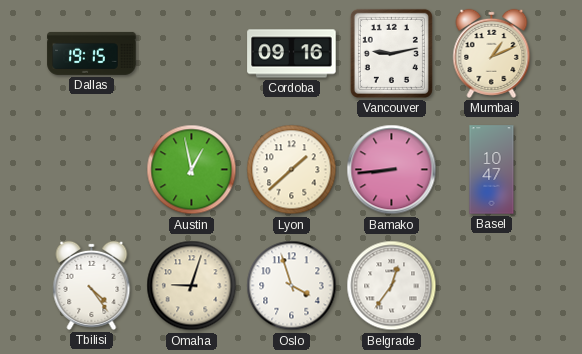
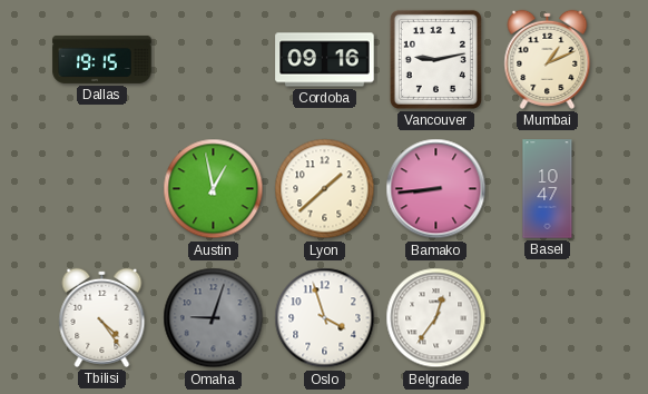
Omaha dial: cream -> grey
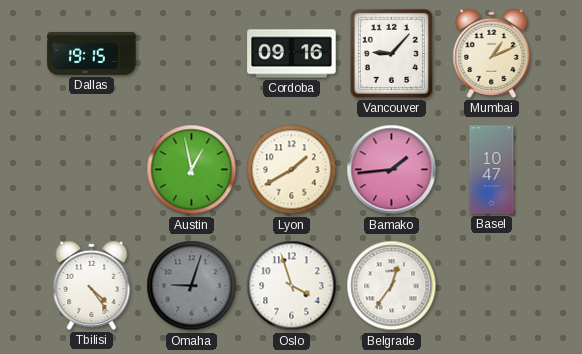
Vancouver: 9:13 -> 9:07
Lyon: 1:38 -> 1:40
Bamako: 8:44 -> 1:44
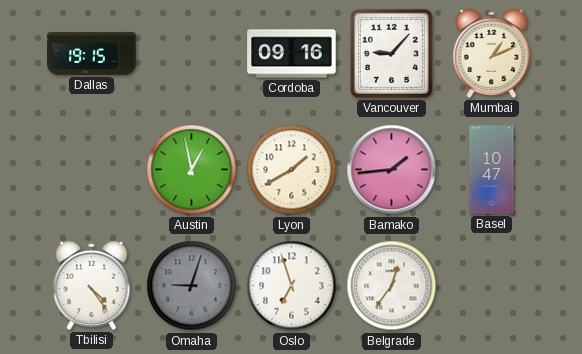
Oslo: 3:57 -> 6:57
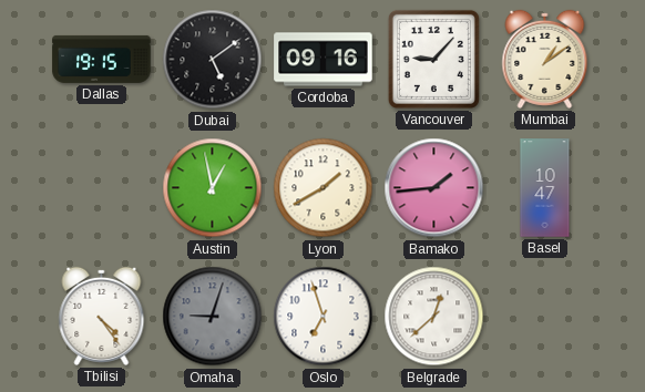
Dubai: none -> 5:09
Mumbai: 1:11 -> 1:09
Belgrade: 12:36 -> 12:38
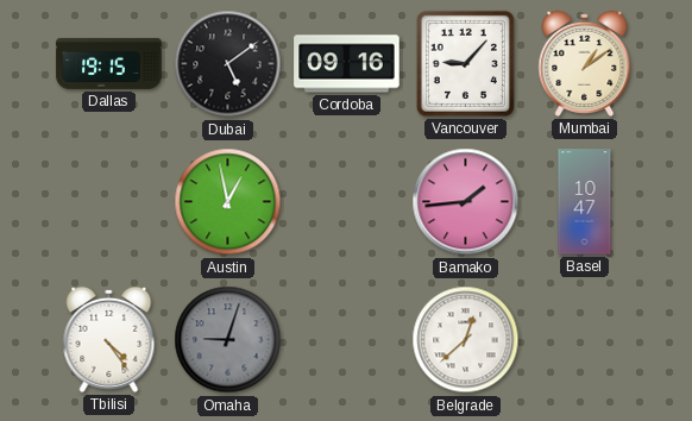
Lyon: 1:40 -> none
Oslo: 6:57 -> none
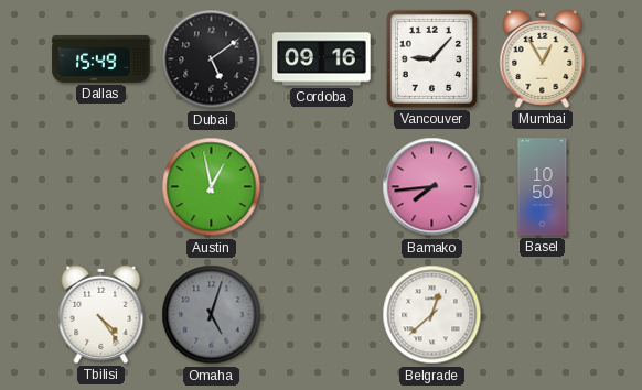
Dallas: 19:15 -> 15:49
Mumbai: 1:09 -> 12:55
Bamako: 1:44 -> 7:44
Basel: 10:47 -> 10:50
Omaha: 9:03 -> 5:03
